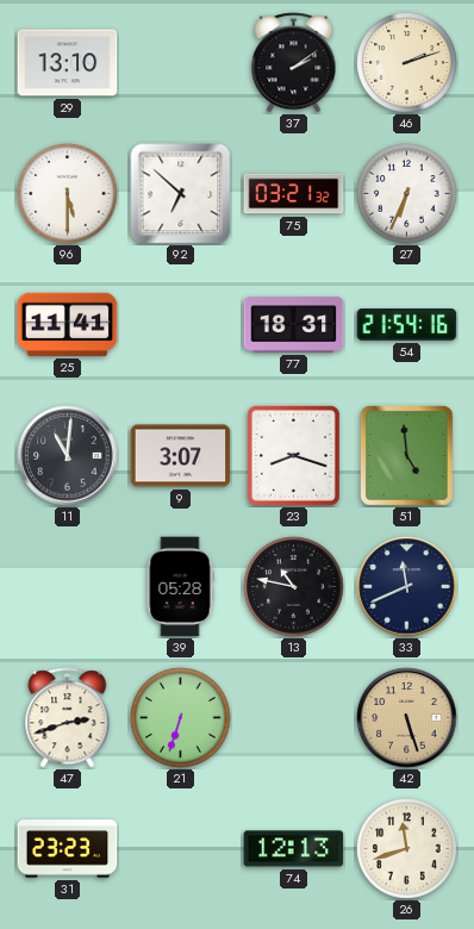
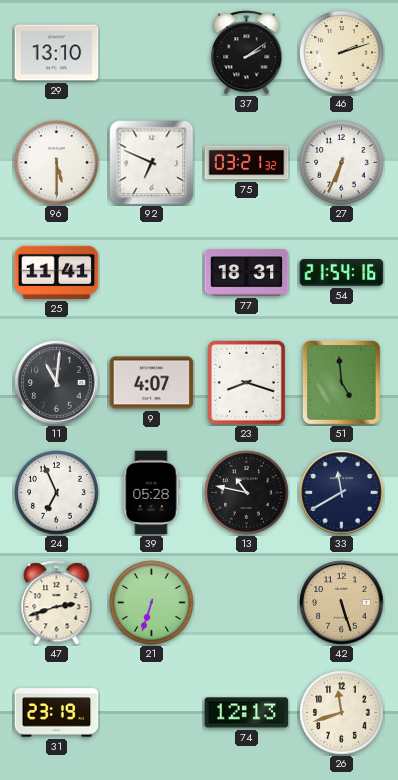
92: 6:52 -> 6:49
9: 3:07 -> 4:07
24: none -> 6:56
33: 11:41 -> 11:40
31: 23:23 -> 23:19
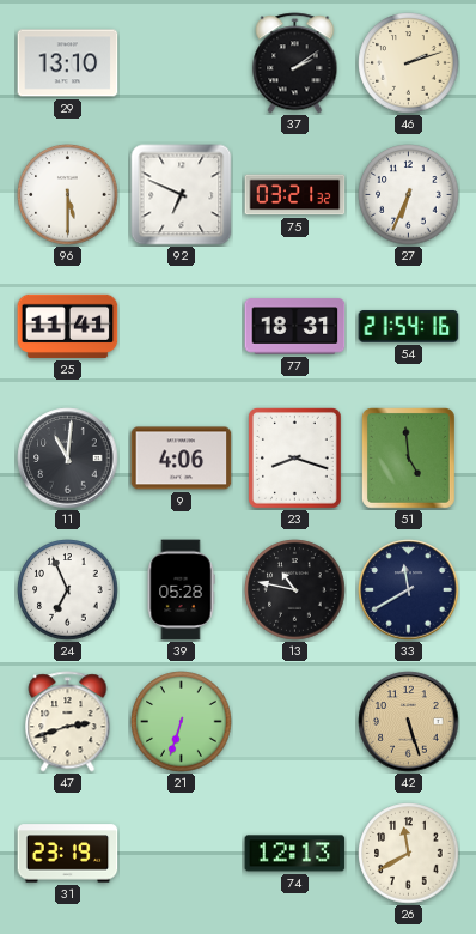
9: 4:07 -> 4:06
26: 11:42 -> 11:40
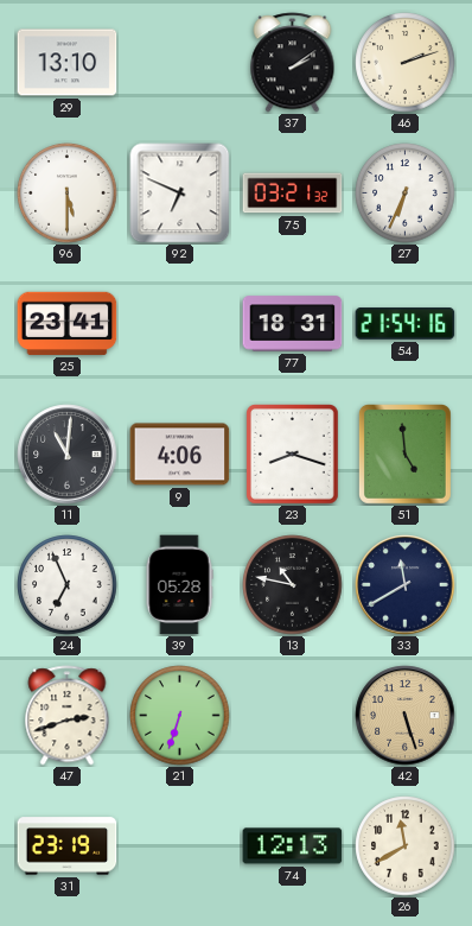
25: 11:41 -> 23:41
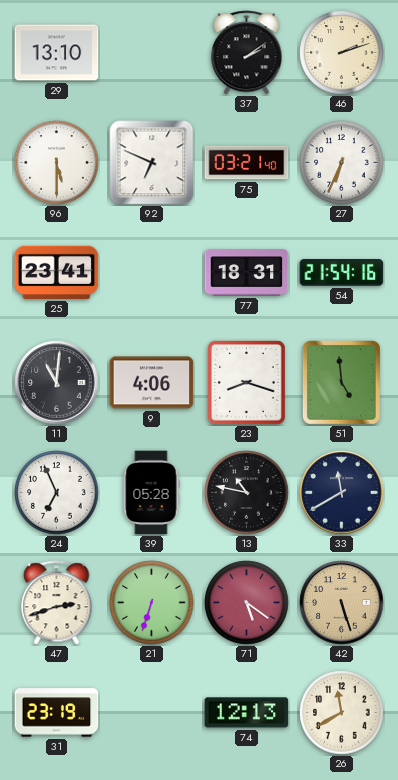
75: 03:21:32 -> 03:21:40
71: none -> 5:21
